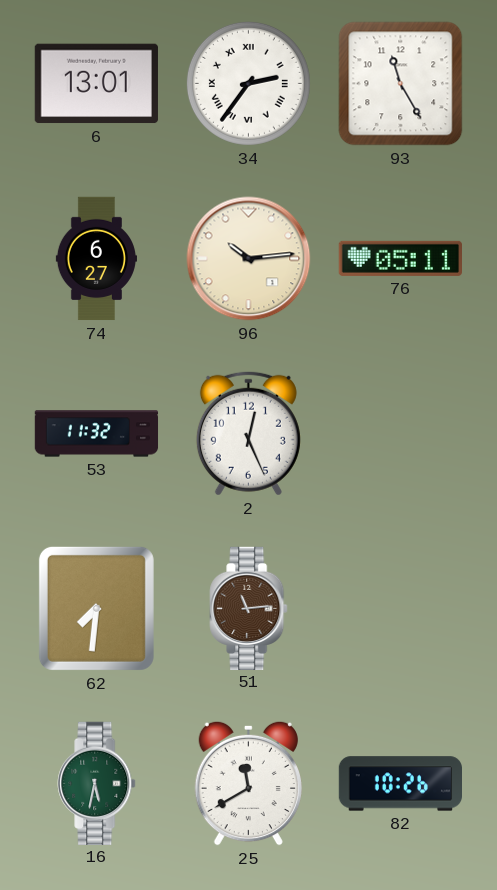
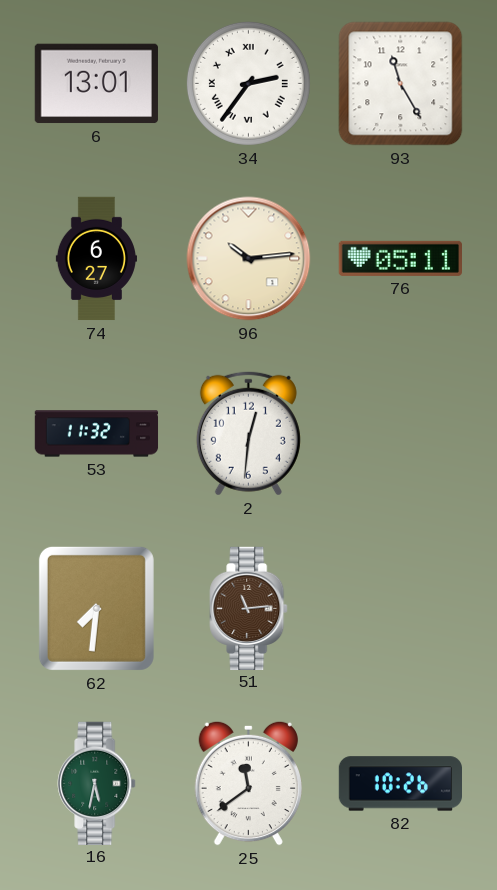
2: 12:26 -> 12:31
25: 11:40 -> 11:39
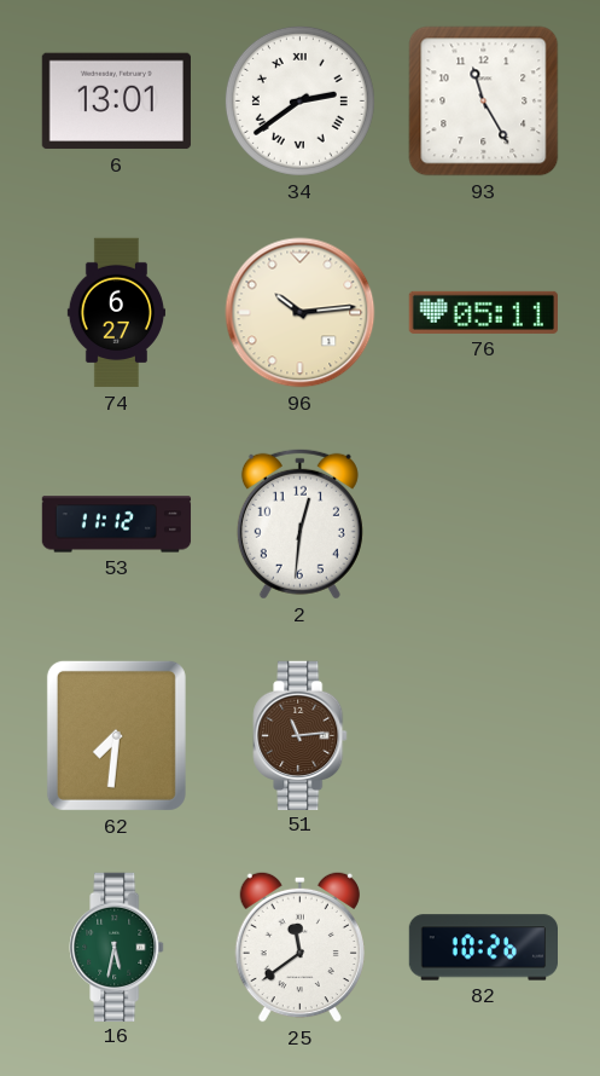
34: 2:36 -> 2:39
53: 11:32 -> 11:12
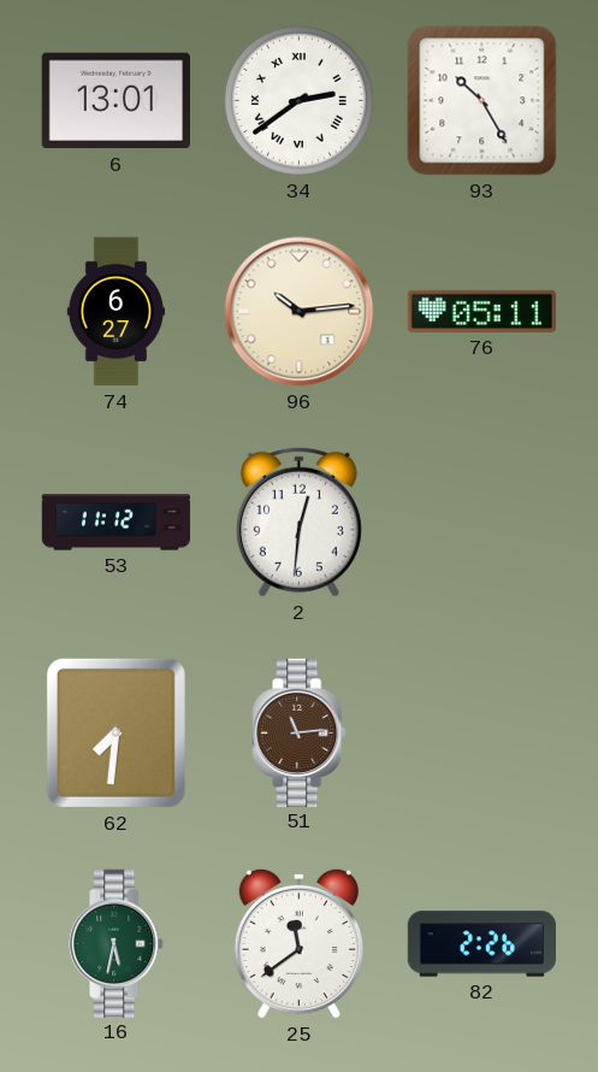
93: 11:25 -> 10:25
82: 10:26 -> 2:26
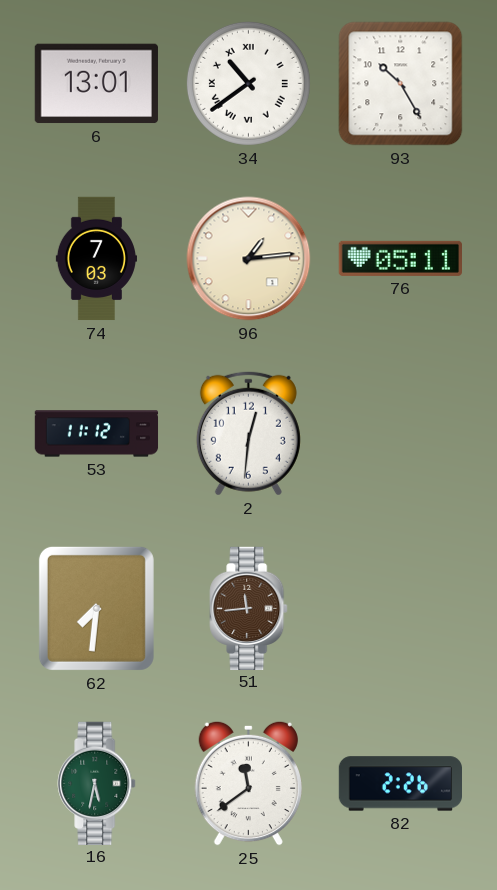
34: 2:39 -> 10:39
74: 6:27 -> 7:03
96: 10:14 -> 1:14
51: 11:14 -> 11:44
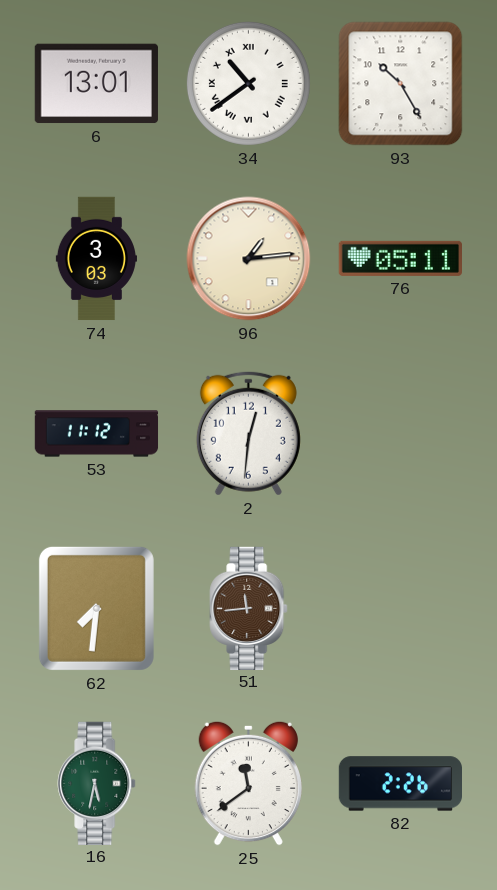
74: 7:03 -> 3:03
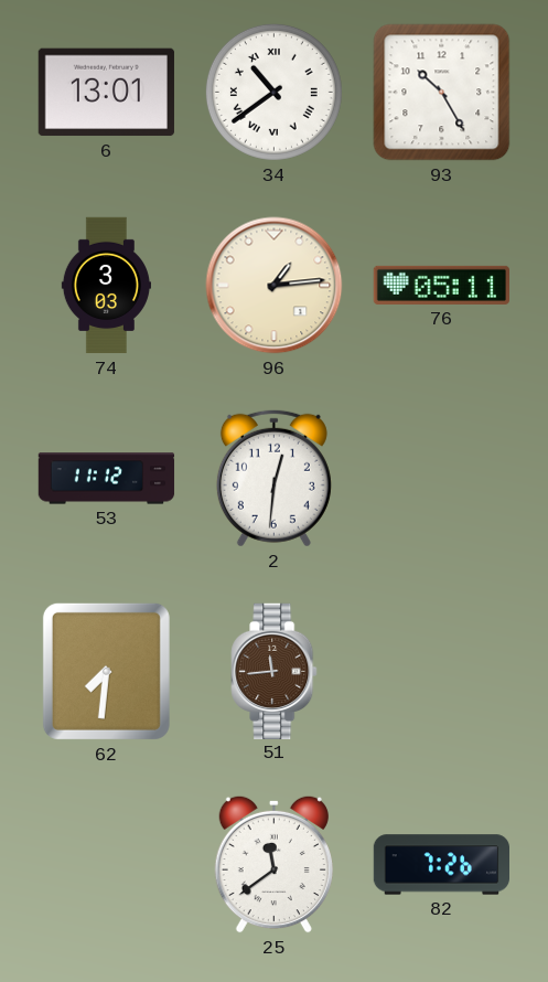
16: 5:32 -> none
82: 2:26 -> 7:26
